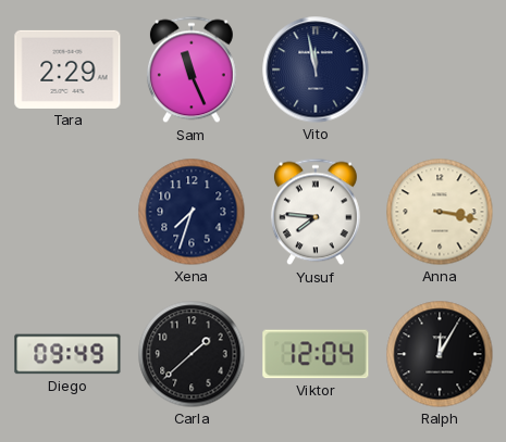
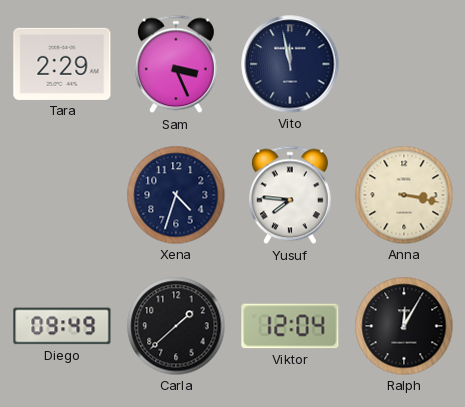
Sam: 11:26 -> 3:26
Xena: 7:33 -> 4:33
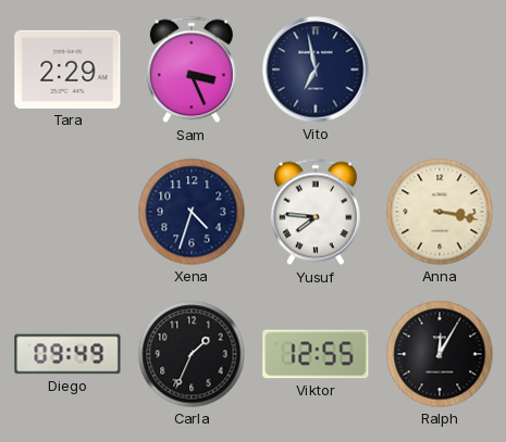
Vito: 11:58 -> 6:58
Carla: 1:38 -> 1:34
Viktor: 12:04 -> 12:55
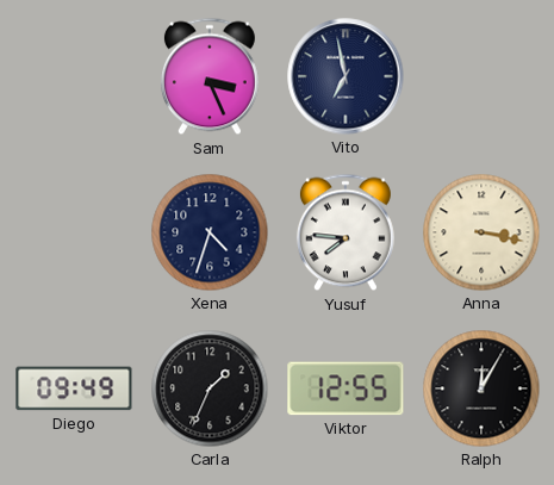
Tara: 2:29 -> none
